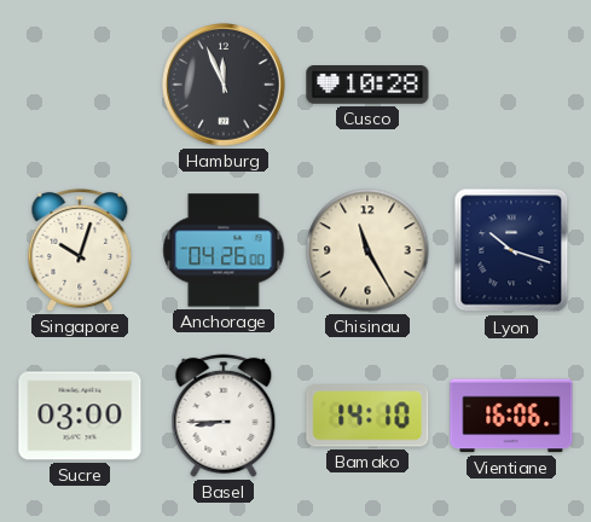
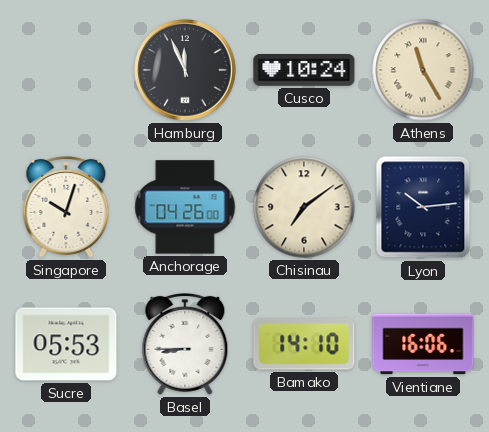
Cusco: 10:28 -> 10:24
Athens: none -> 11:25
Chisinau: 11:25 -> 7:09
Lyon: 10:18 -> 10:14
Sucre: 03:00 -> 05:53
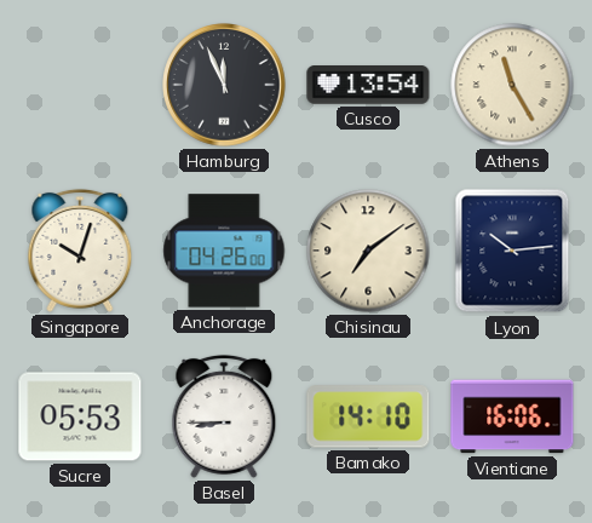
Cusco: 10:24 -> 13:54
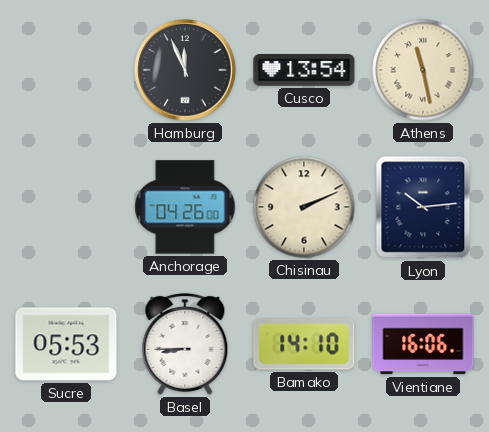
Athens: 11:25 -> 11:28
Singapore: 10:03 -> none
Chisinau: 7:09 -> 2:11
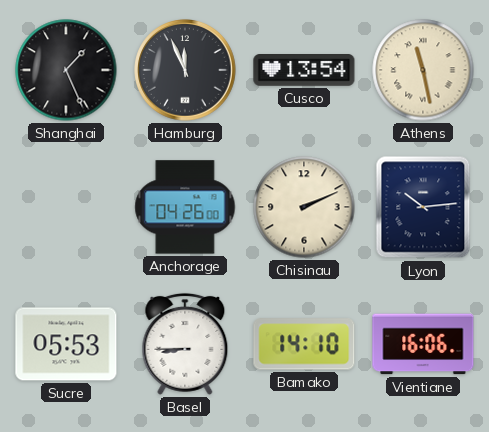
Shanghai: none -> 1:26
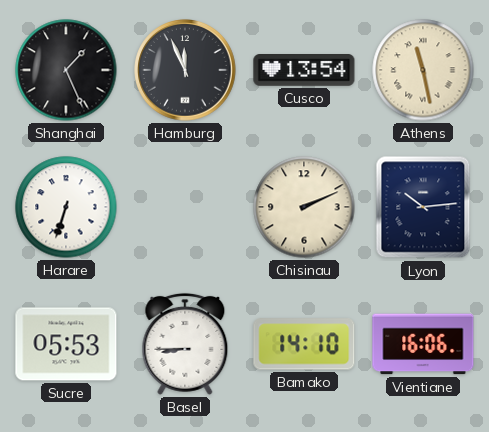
Harare: none -> 6:33
Anchorage: 04:26 -> none
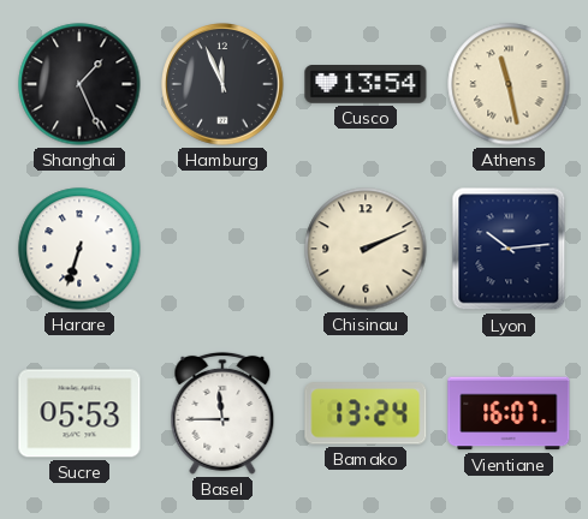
Basel: 8:45 -> 11:45
Bamako: 14:10 -> 13:24
Vientiane: 16:06 -> 16:07
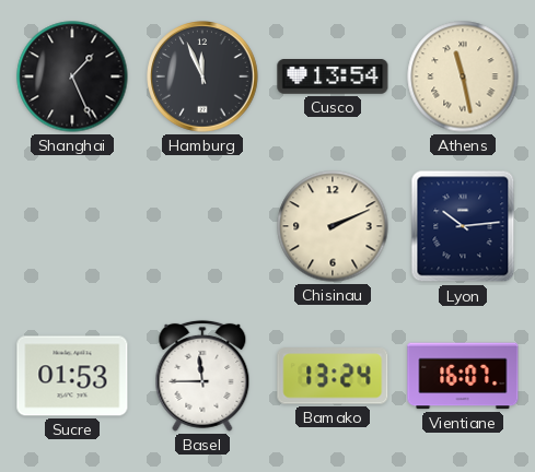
Harare: 6:33 -> none
Sucre: 05:53 -> 01:53
